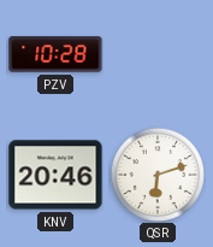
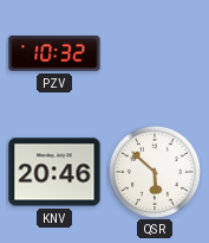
PZV: 10:28 -> 10:32
QSR: 6:12 -> 5:52
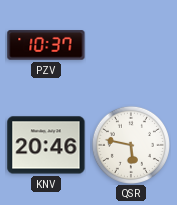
PZV: 10:32 -> 10:37
QSR: 5:52 -> 5:47
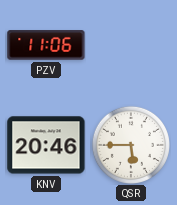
PZV: 10:37 -> 11:06
QSR: 5:47 -> 5:45
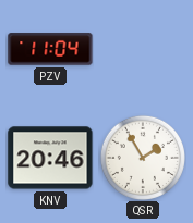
PZV: 11:06 -> 11:04
QSR: 5:45 -> 1:55
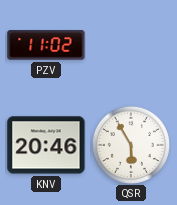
PZV: 11:04 -> 11:02
QSR: 1:55 -> 5:55
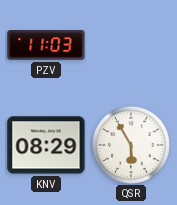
PZV: 11:02 -> 11:03
KNV: 20:46 -> 08:29
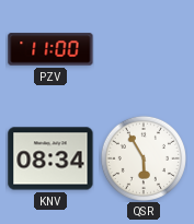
PZV: 11:03 -> 11:00
KNV: 08:29 -> 08:34
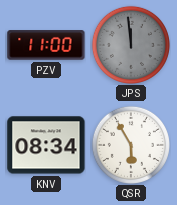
JPS: none -> 11:59
